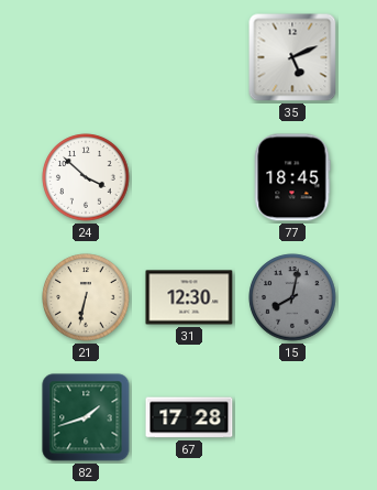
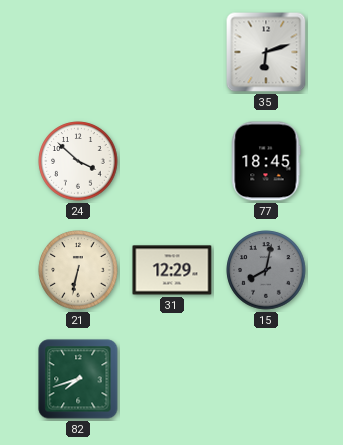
35: 5:11 -> 6:12
31: 12:30 -> 12:29
82: 1:42 -> 7:42
67: 17:28 -> none
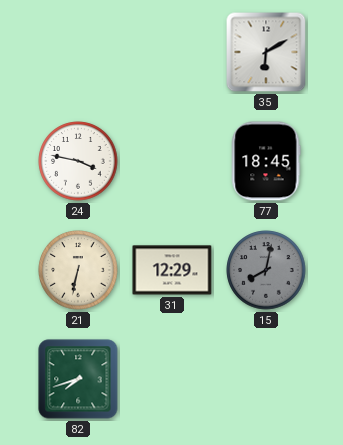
35: 6:12 -> 6:10
24: 3:52 -> 3:47
